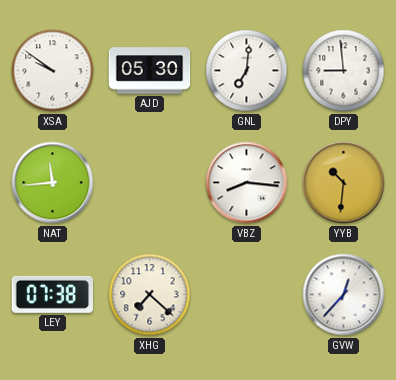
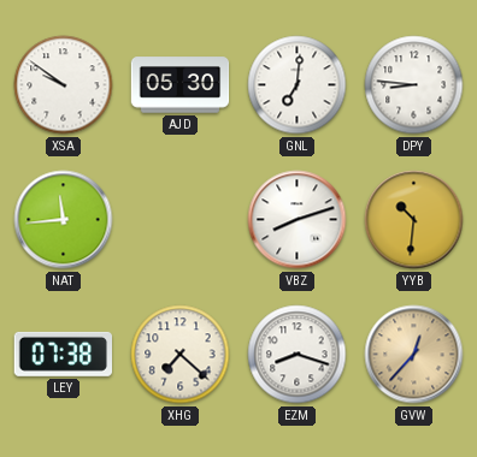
DPY: 8:59 -> 8:46
VBZ: 8:16 -> 8:12
EZM: none -> 8:18
GVW dial: white -> champagne
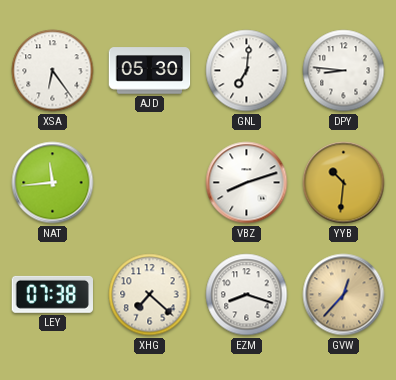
XSA: 9:51 -> 6:24
